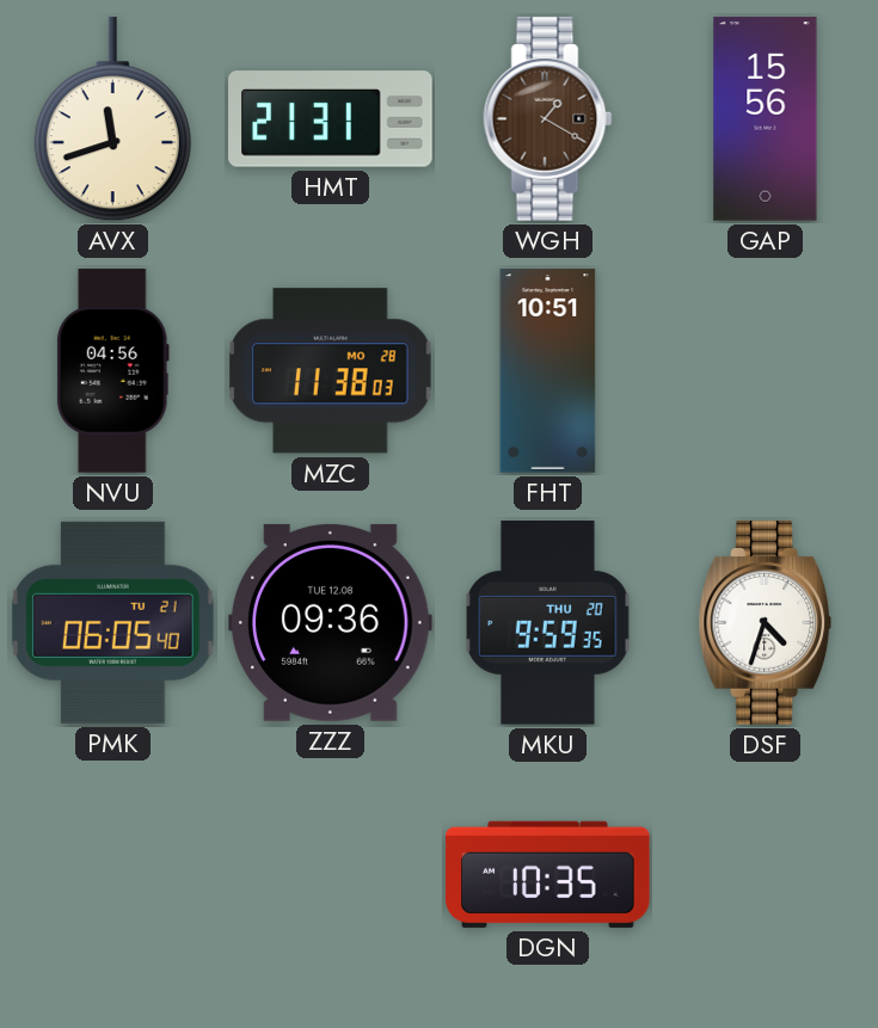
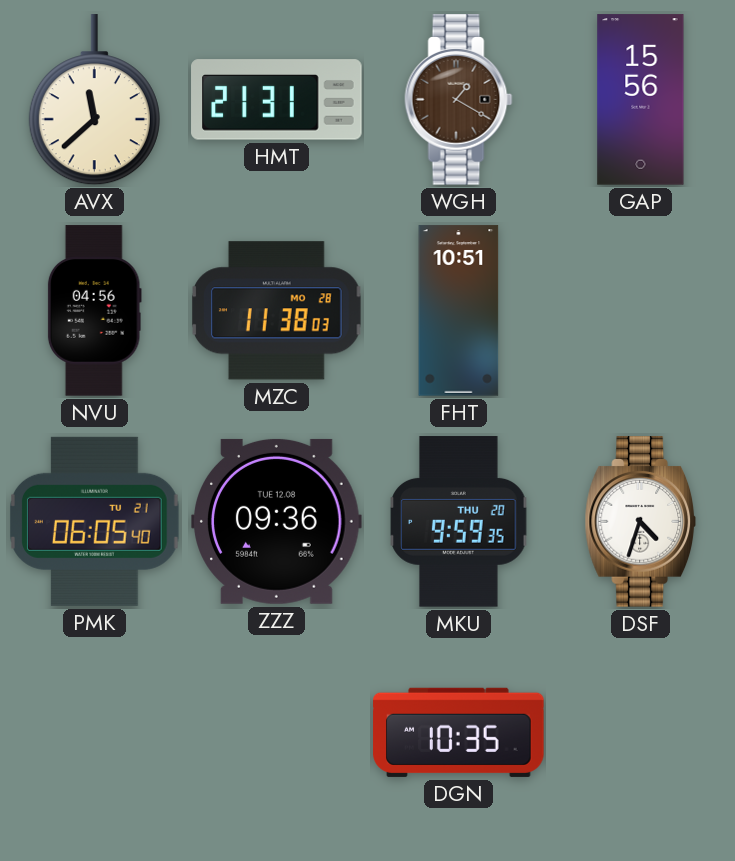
AVX: 11:42 -> 11:38
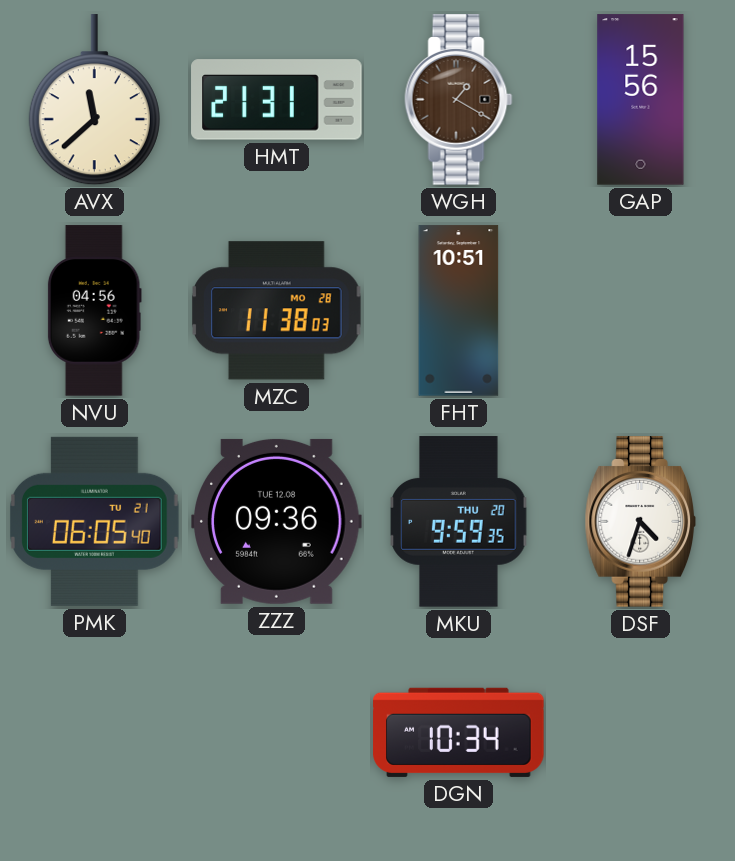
DGN: 10:35 -> 10:34
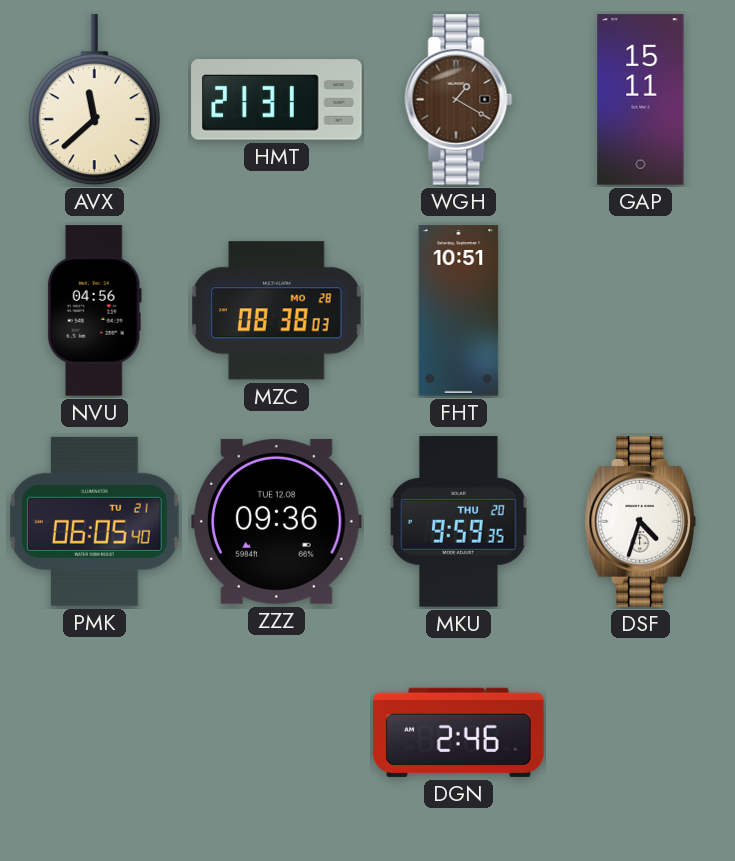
GAP: 15:56 -> 15:11
MZC: 11:38 -> 08:38
DGN: 10:34 -> 2:46
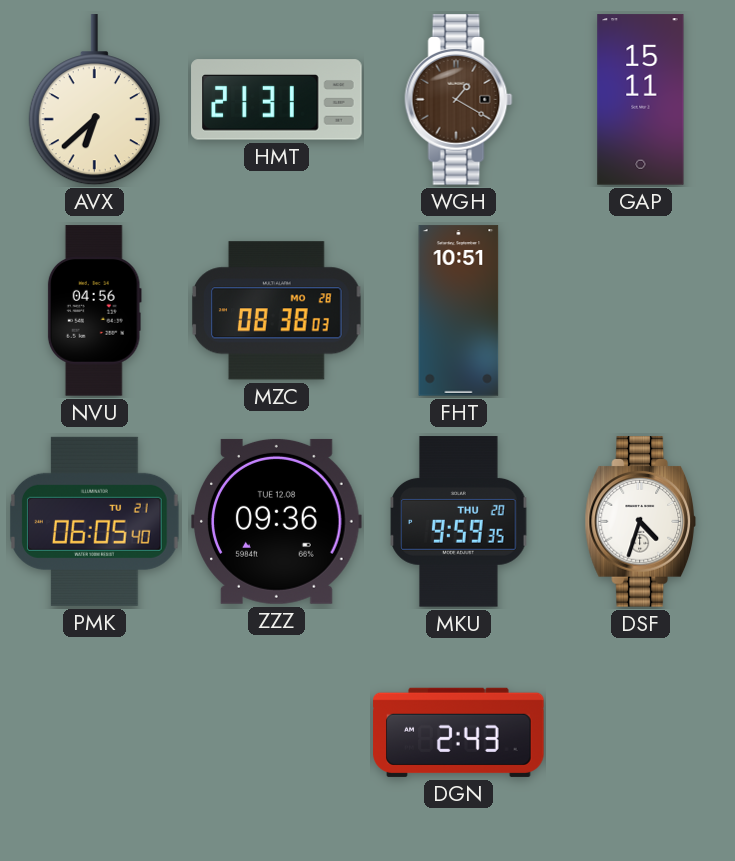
AVX: 11:38 -> 6:38
DGN: 2:46 -> 2:43
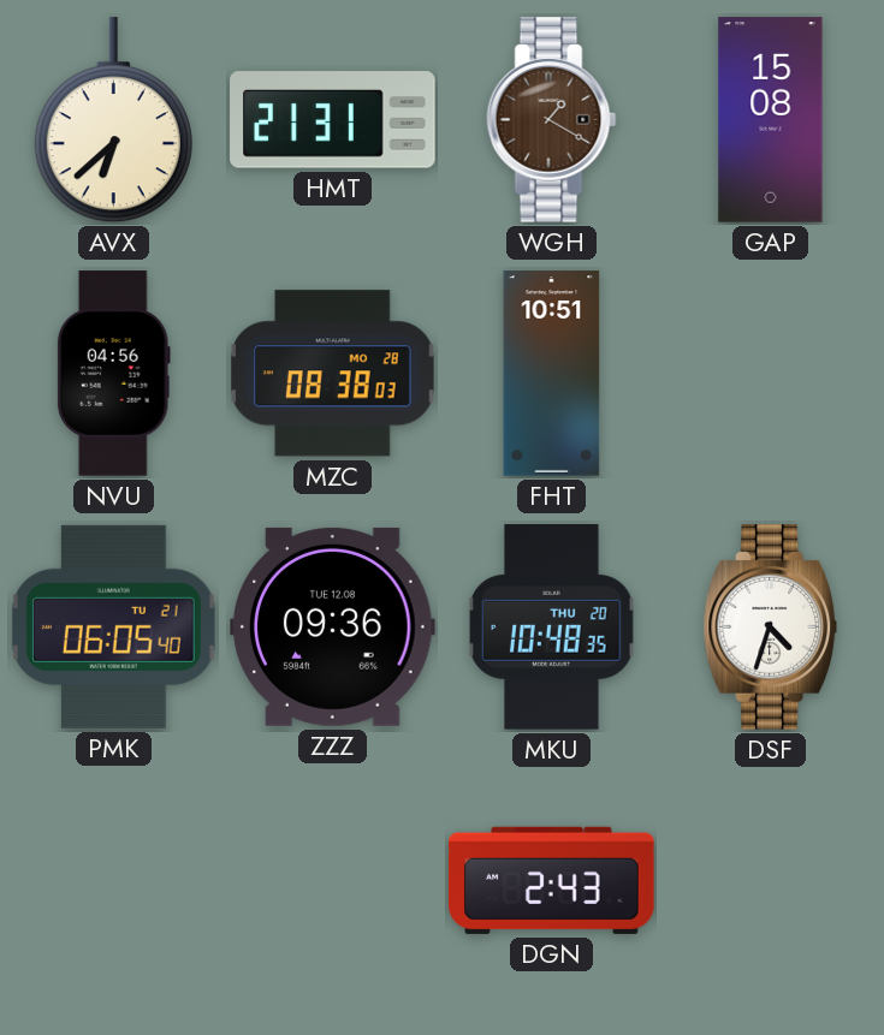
GAP: 15:11 -> 15:08
MKU: 9:59 -> 10:48
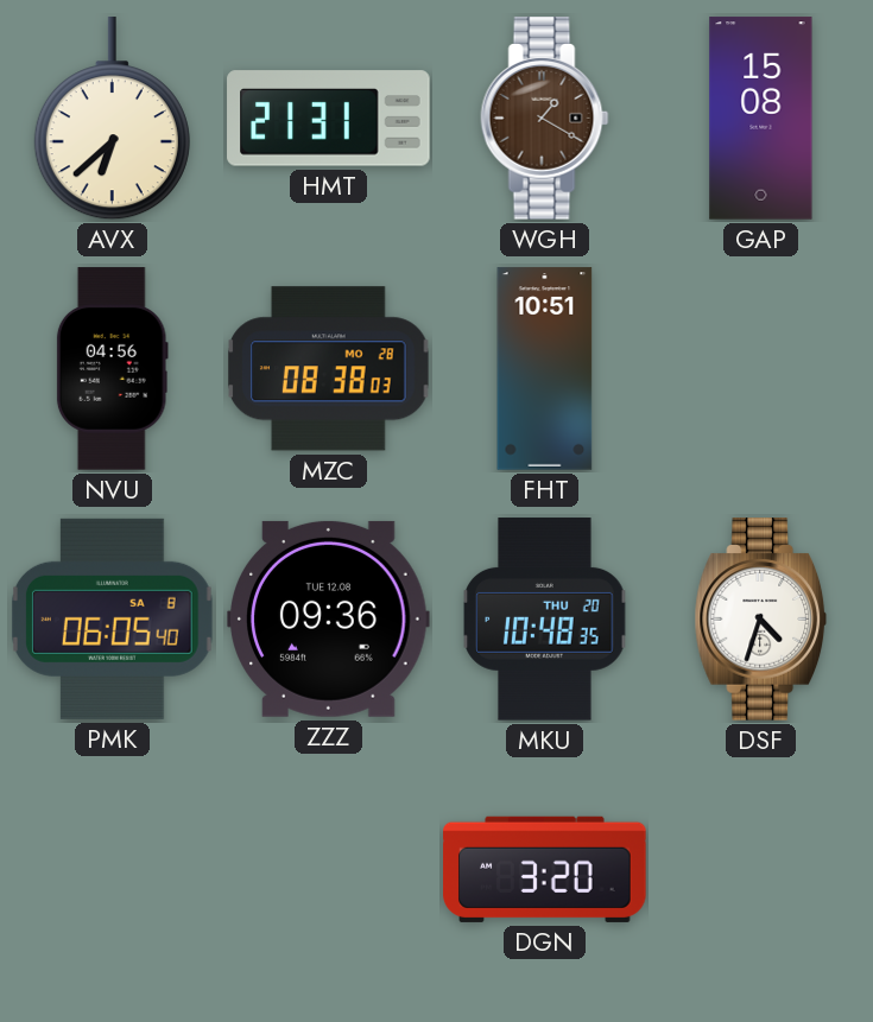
PMK date: TU 21 -> SA 8
DGN: 2:43 -> 3:20
